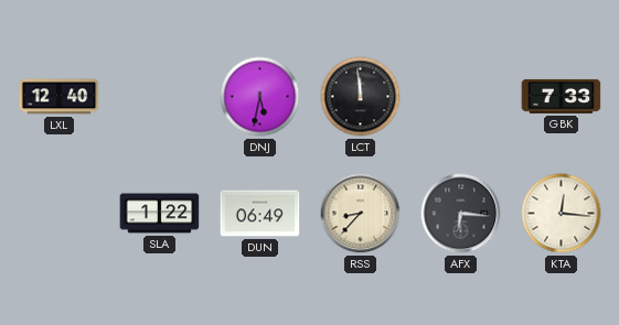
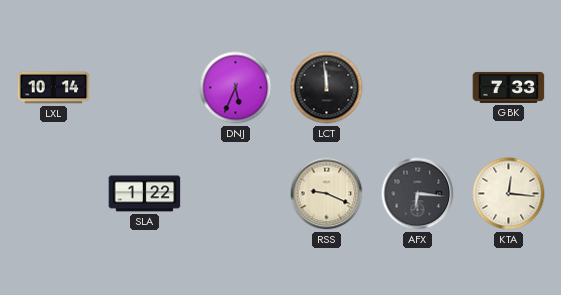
LXL: 12:40 -> 10:14
DNJ: 5:32 -> 5:34
DUN: 06:49 -> none
RSS: 8:37 -> 9:19
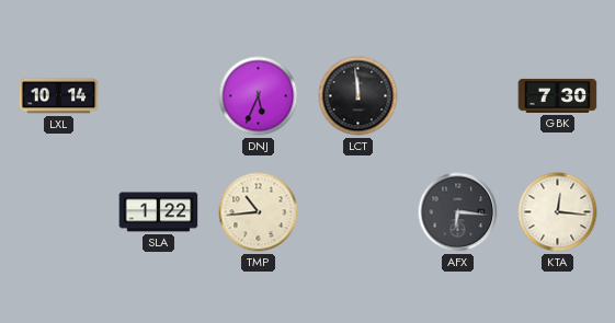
GBK: 7:33 -> 7:30
TMP: none -> 10:44
RSS: 9:19 -> none
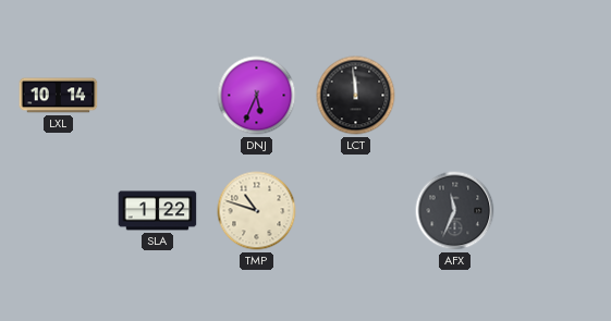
GBK: 7:30 -> none
TMP: 10:44 -> 10:48
AFX: 6:16 -> 11:34
KTA: 12:16 -> none
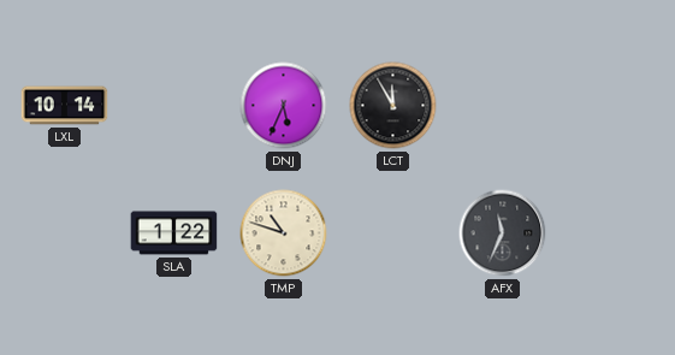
LCT: 11:59 -> 11:55
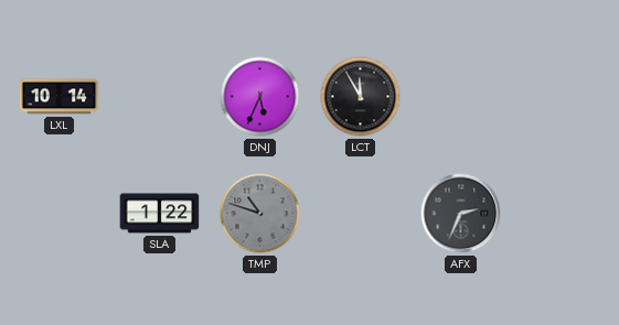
TMP dial: cream -> grey
AFX: 11:34 -> 2:34
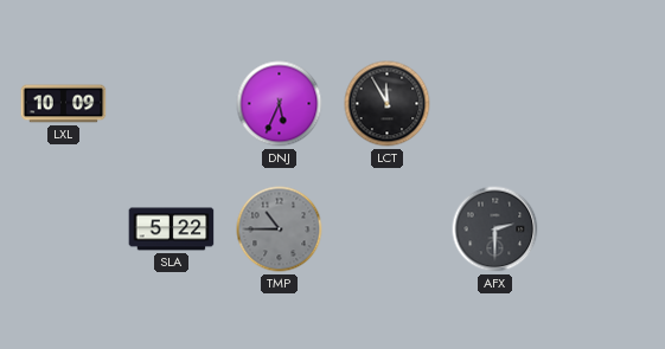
LXL: 10:14 -> 10:09
SLA: 1:22 -> 5:22
TMP: 10:48 -> 10:45
AFX: 2:34 -> 2:30
